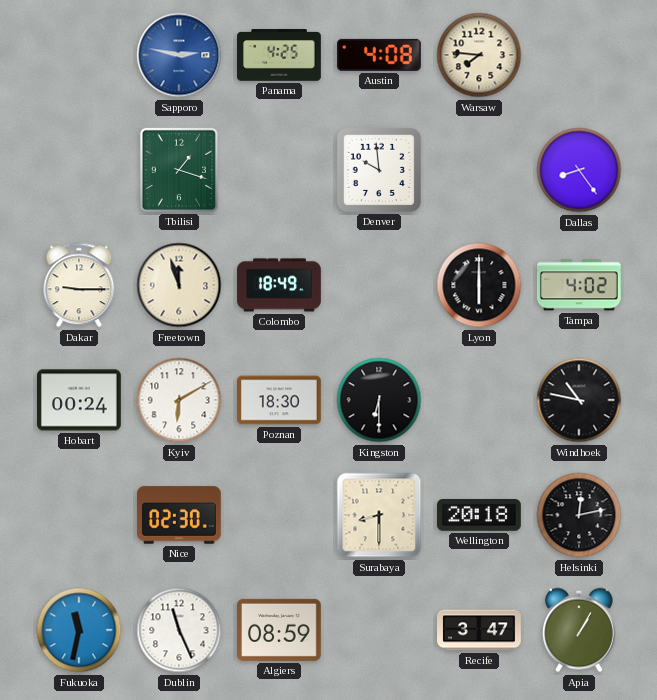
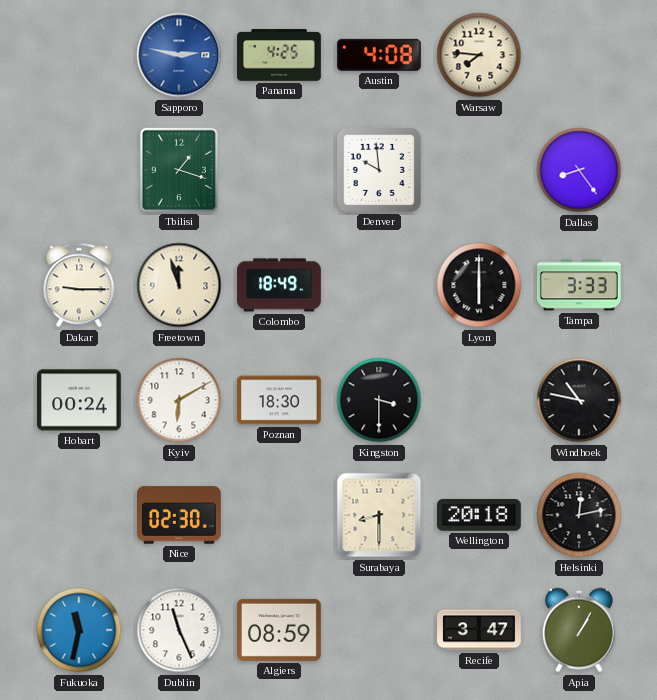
Tampa: 4:02 -> 3:33
Kingston: 6:30 -> 3:30
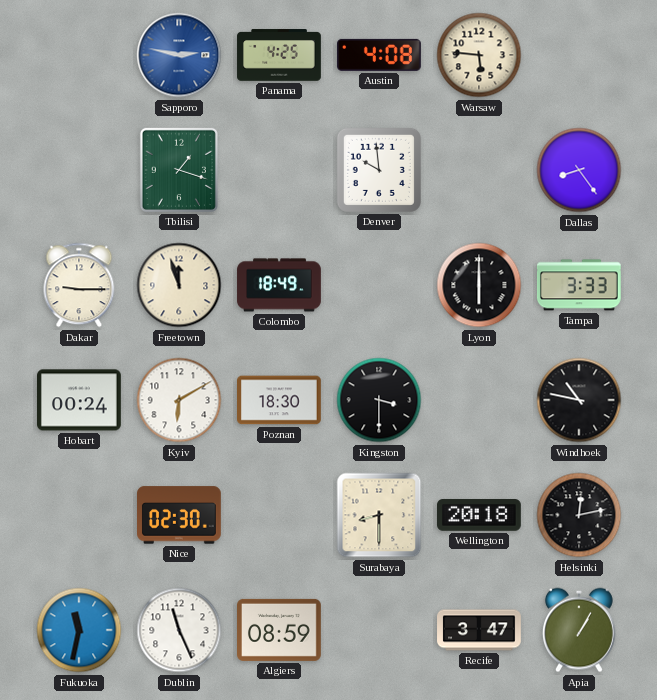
Warsaw: 7:46 -> 5:46
